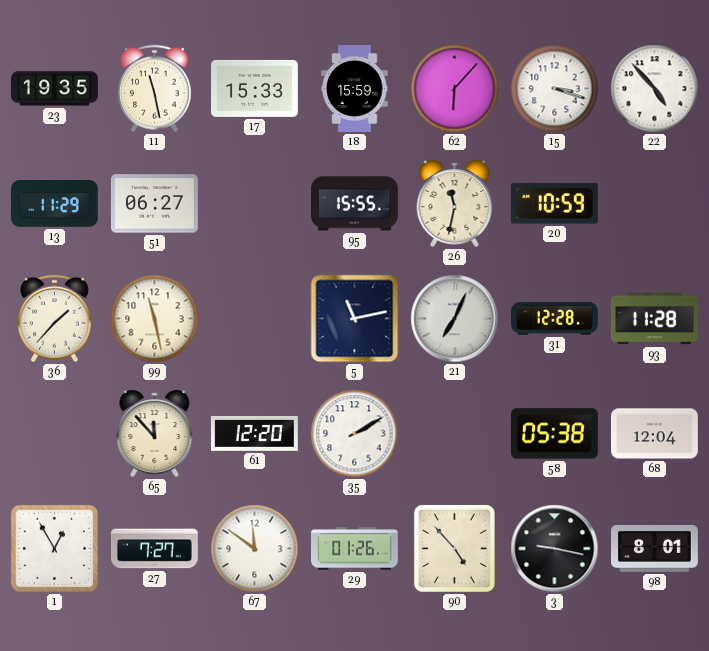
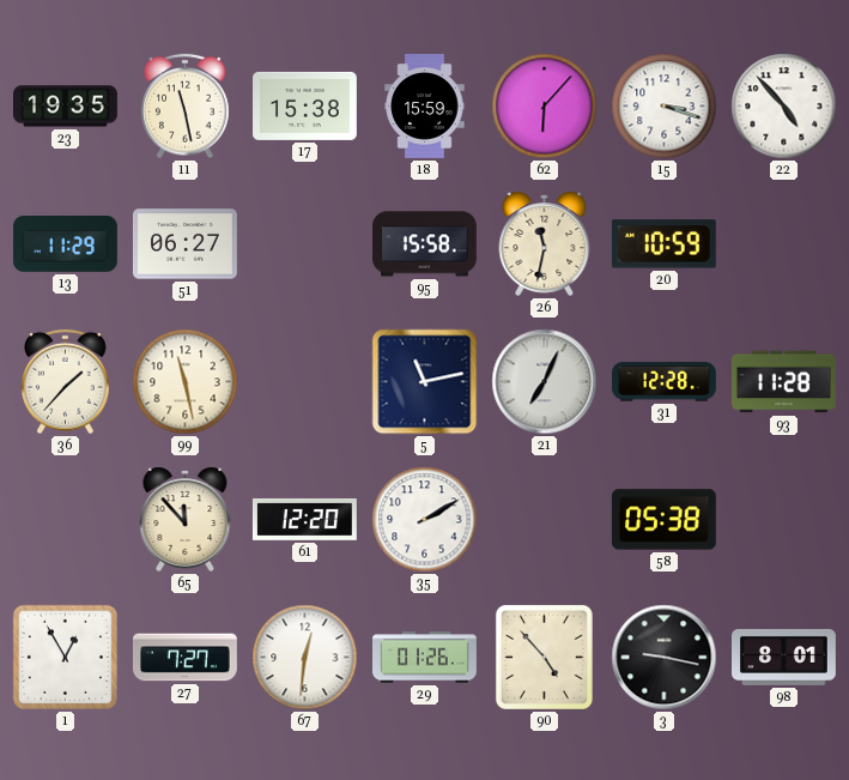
17: 15:33 -> 15:38
95: 15:55 -> 15:58
68: 12:04 -> none
67: 11:51 -> 12:31
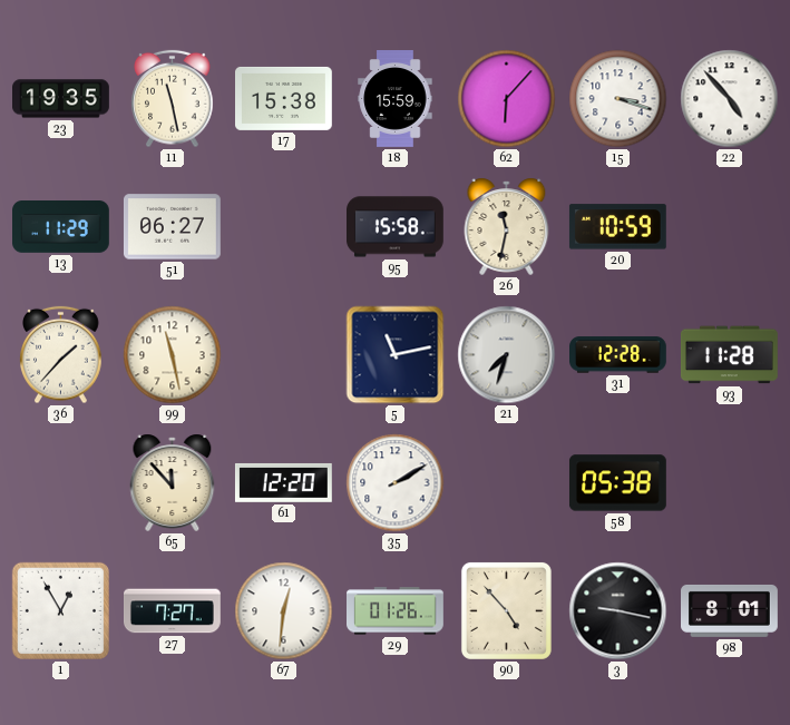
21: 7:04 -> 7:33
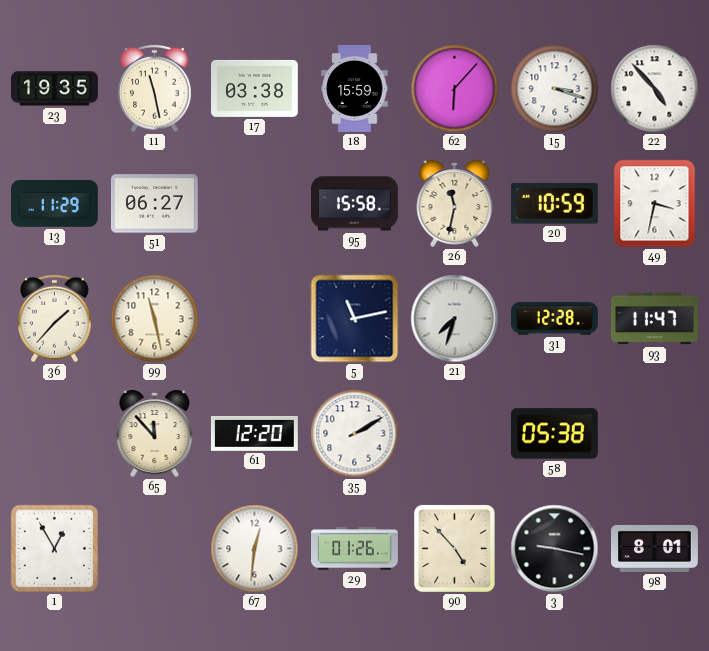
17: 15:38 -> 03:38
49: none -> 3:32
93: 11:28 -> 11:47
27: 7:27 -> none
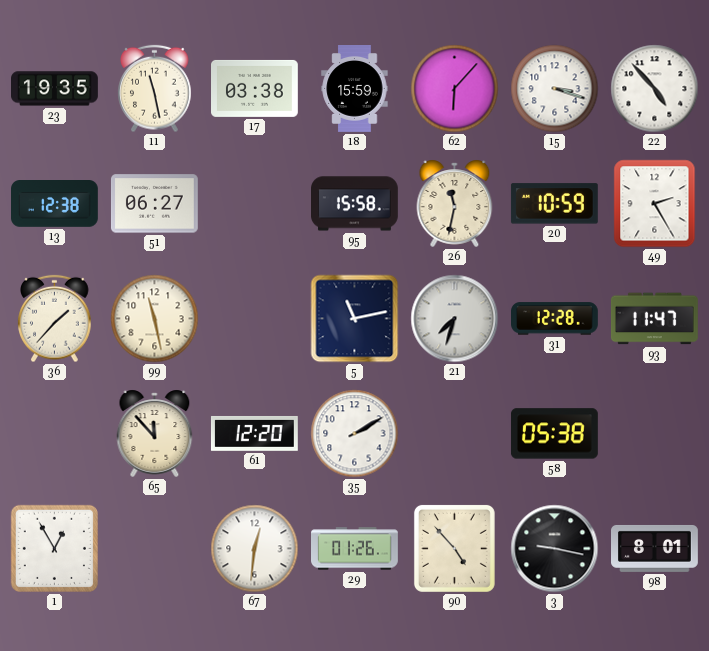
13: 11:29 -> 12:38
49: 3:32 -> 2:25
